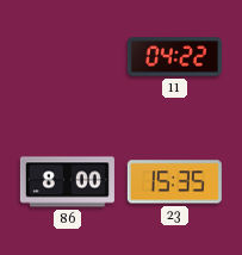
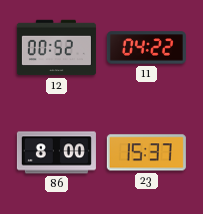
12: none -> 00:52
23: 15:35 -> 15:37
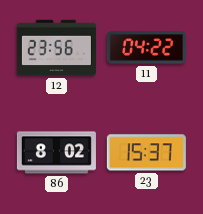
12: 00:52 -> 23:56
86: 8:00 -> 8:02
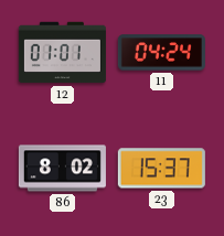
12: 23:56 -> 01:01
11: 04:22 -> 04:24
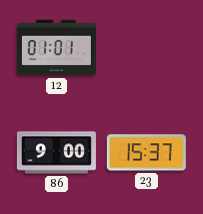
11: 04:24 -> none
86: 8:02 -> 9:00
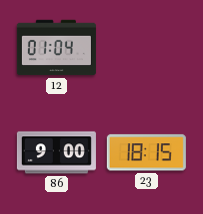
12: 01:01 -> 01:04
23: 15:37 -> 18:15
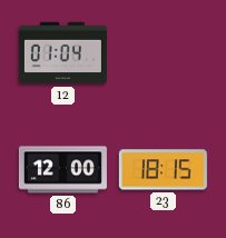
86: 9:00 -> 12:00
